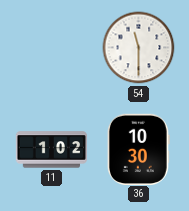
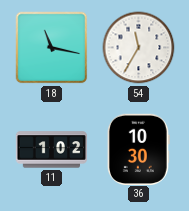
18: none -> 11:17
54: 11:30 -> 11:35
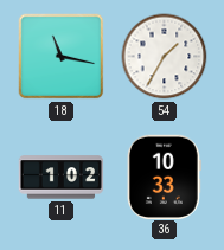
54: 11:35 -> 1:35
36: 10:30 -> 10:33
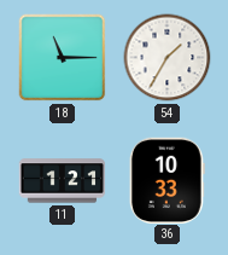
18: 11:17 -> 11:15
11: 1:02 -> 1:21
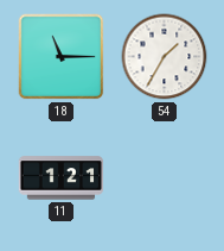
36: 10:33 -> none
